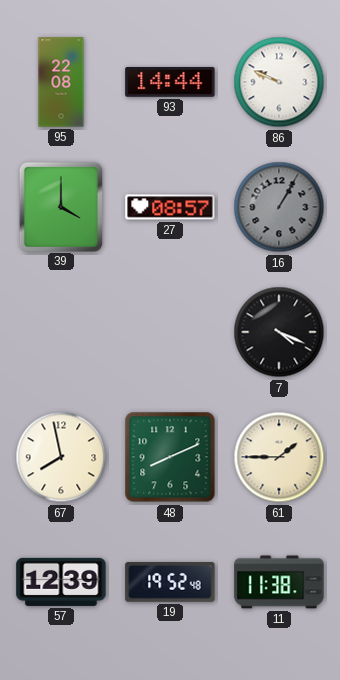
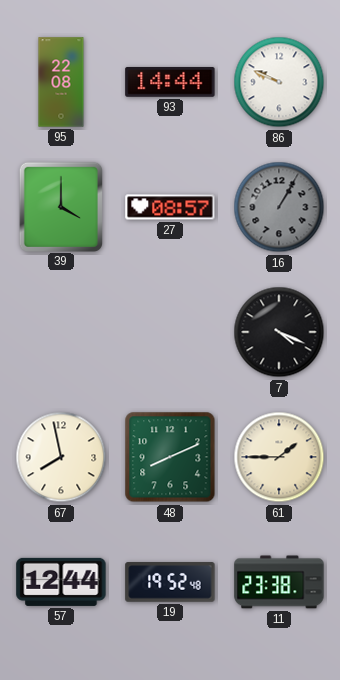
57: 12:39 -> 12:44
11: 11:38 -> 23:38
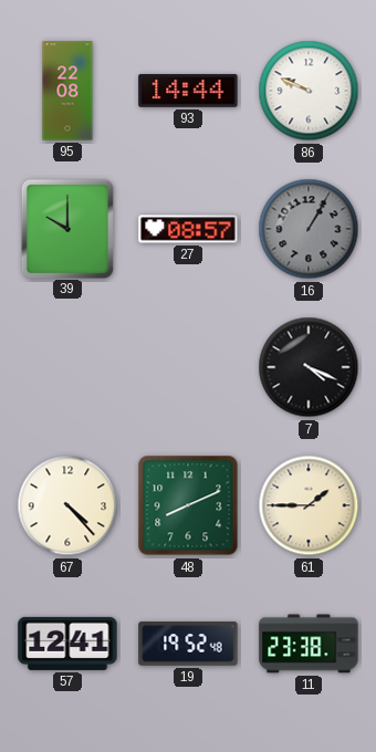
39: 4:00 -> 10:00
67: 7:58 -> 4:23
57: 12:44 -> 12:41
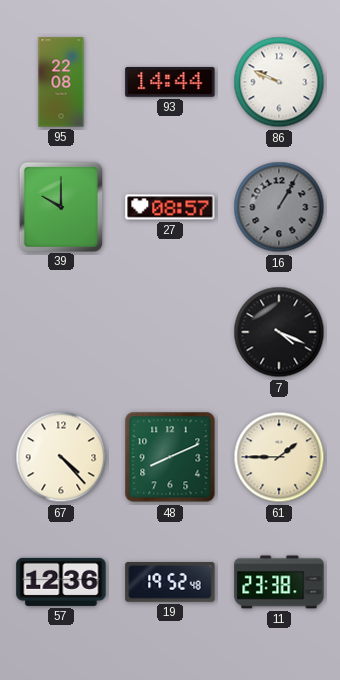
57: 12:41 -> 12:36
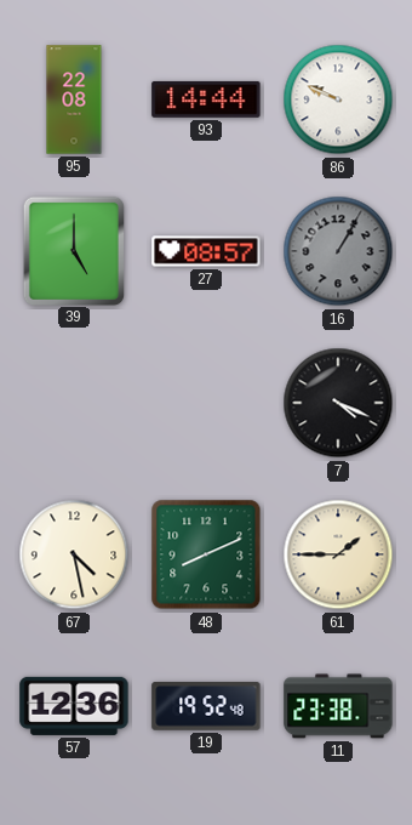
39: 10:00 -> 5:00
67: 4:23 -> 4:28
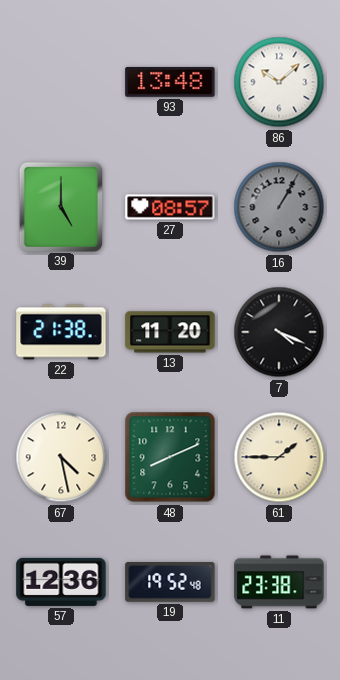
95: 22:08 -> none
93: 14:44 -> 13:48
86: 9:49 -> 10:08
22: none -> 21:38
13: none -> 11:20
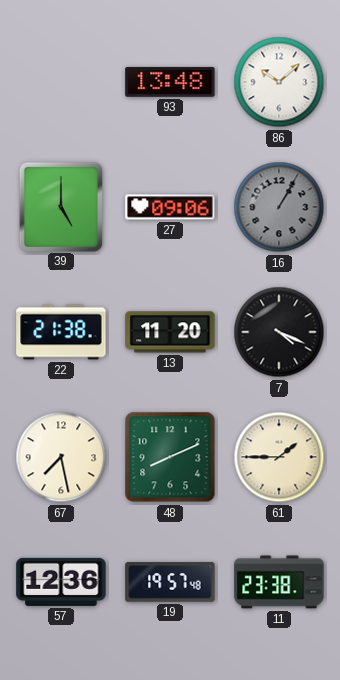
27: 08:57 -> 09:06
67: 4:28 -> 7:28
19: 19:52 -> 19:57
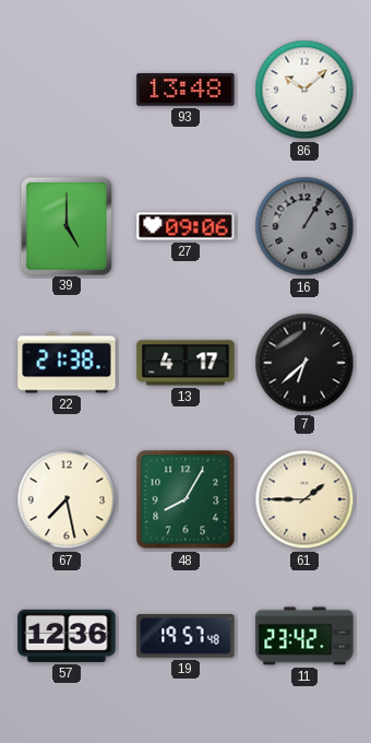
13: 11:20 -> 4:17
7: 4:19 -> 6:38
48: 8:11 -> 8:05
11: 23:38 -> 23:42
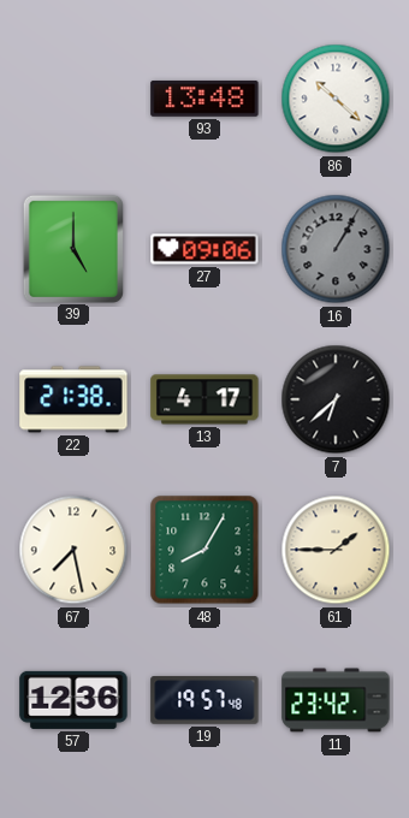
86: 10:08 -> 10:22
